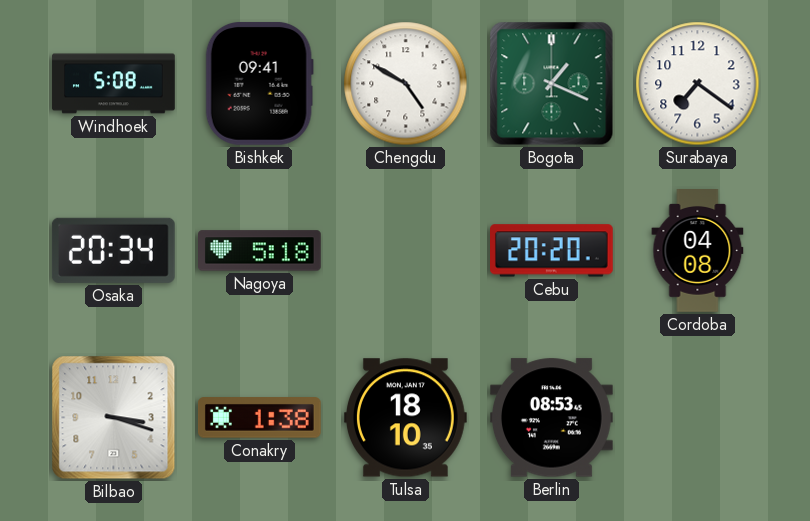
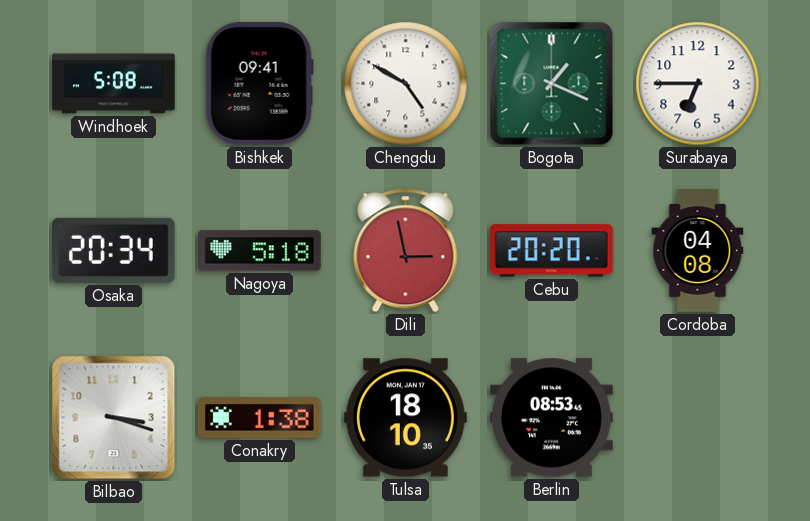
Surabaya: 7:21 -> 6:45
Dili: none -> 2:58
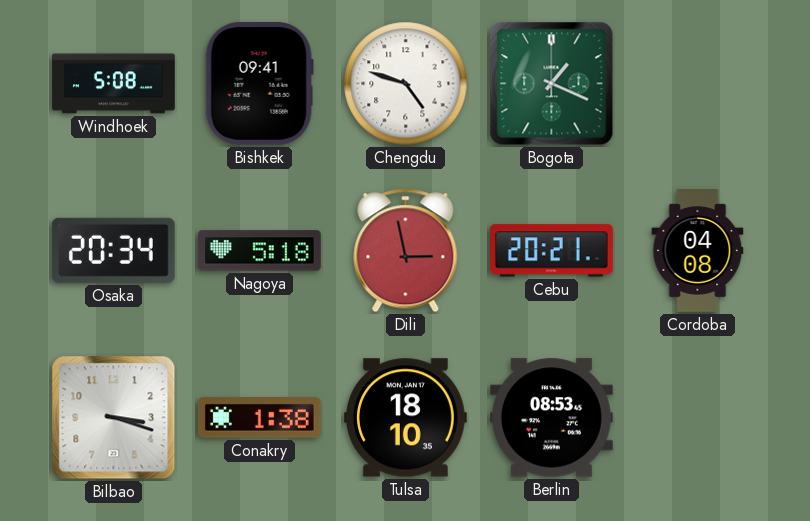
Chengdu: 4:50 -> 4:48
Surabaya: 6:45 -> none
Cebu: 20:20 -> 20:21
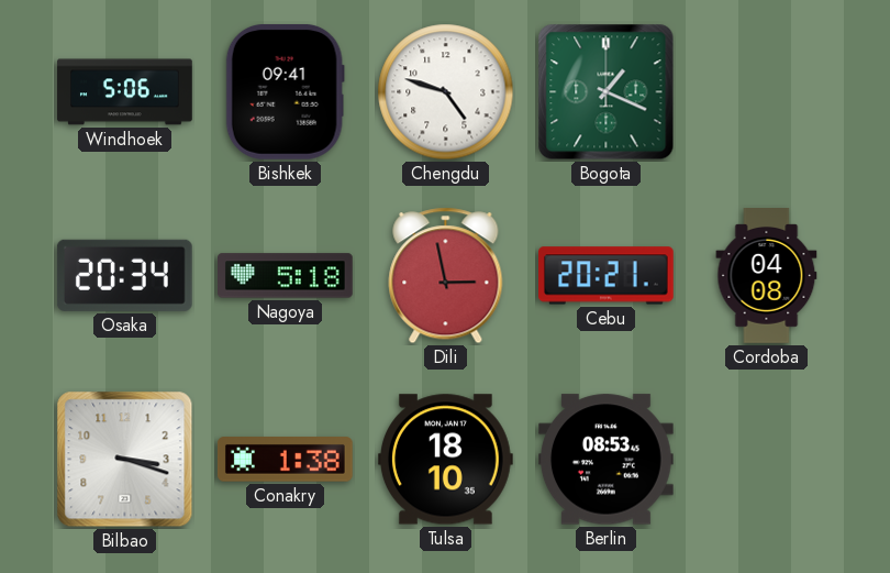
Windhoek: 5:08 -> 5:06
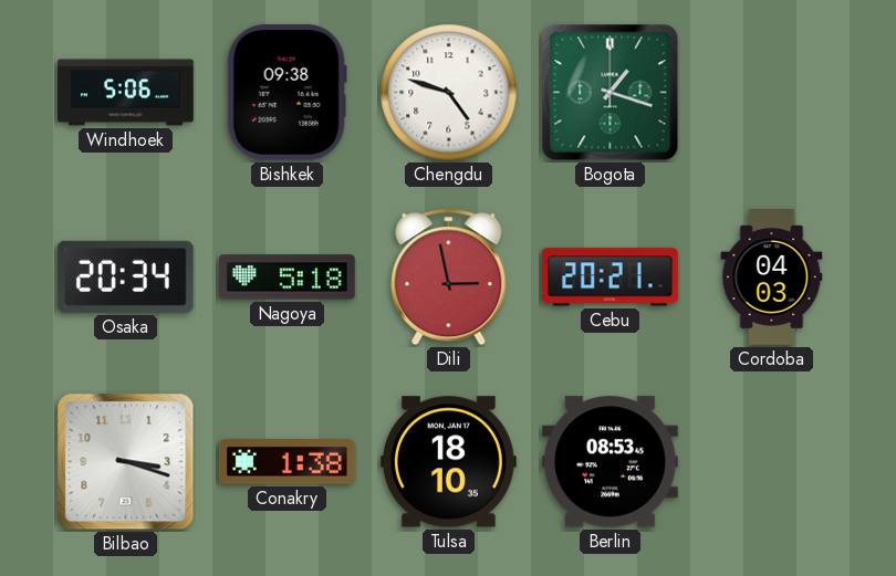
Bishkek: 09:41 -> 09:38
Bogota: 1:19 -> 1:18
Cordoba: 04:08 -> 04:03
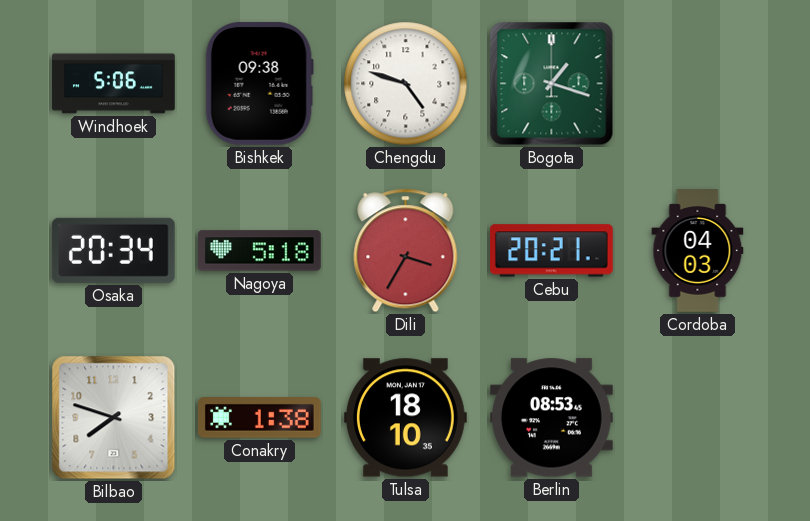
Dili: 2:58 -> 3:35
Bilbao: 3:18 -> 7:48
